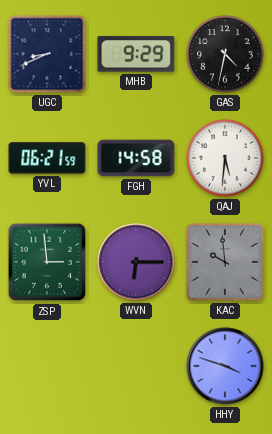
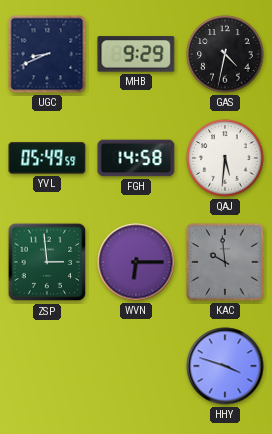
YVL: 06:21 -> 05:49
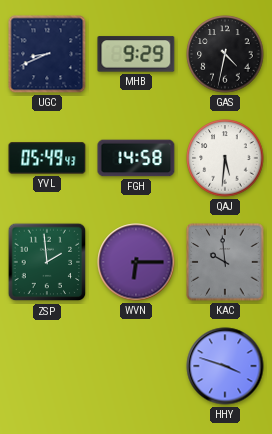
YVL: 05:49:59 -> 05:49:43
ZSP: 2:59 -> 1:59
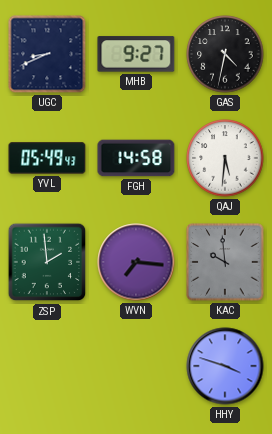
MHB: 9:29 -> 9:27
WVN: 6:15 -> 7:16
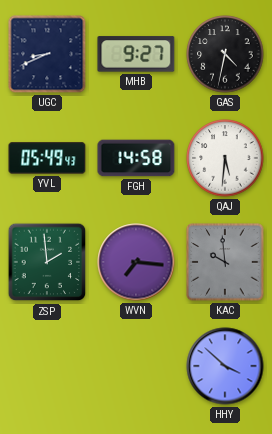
HHY: 3:48 -> 3:52
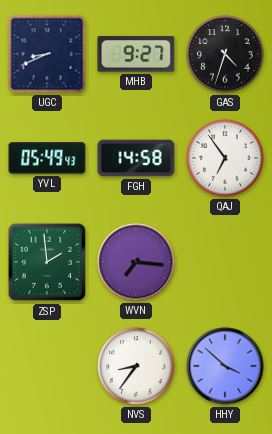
GAS: 4:32 -> 4:33
QAJ: 5:31 -> 6:54
KAC: 9:59 -> none
NVS: none -> 8:36
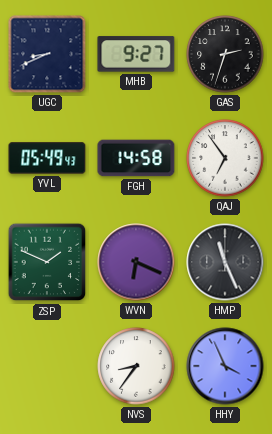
GAS: 4:33 -> 2:33
ZSP: 1:59 -> 1:49
WVN: 7:16 -> 6:19
HMP: none -> 11:26
HHY: 3:52 -> 3:56
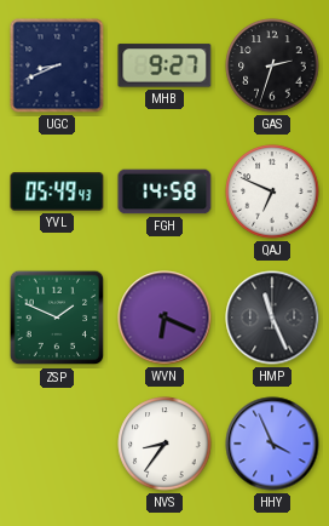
QAJ: 6:54 -> 6:49
